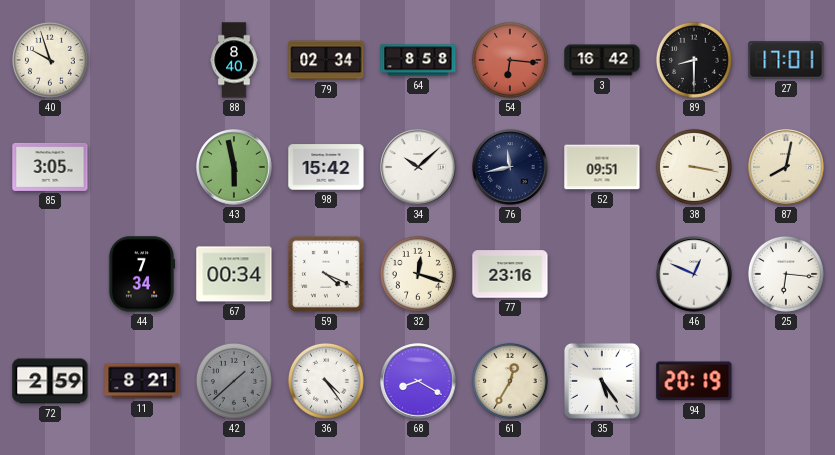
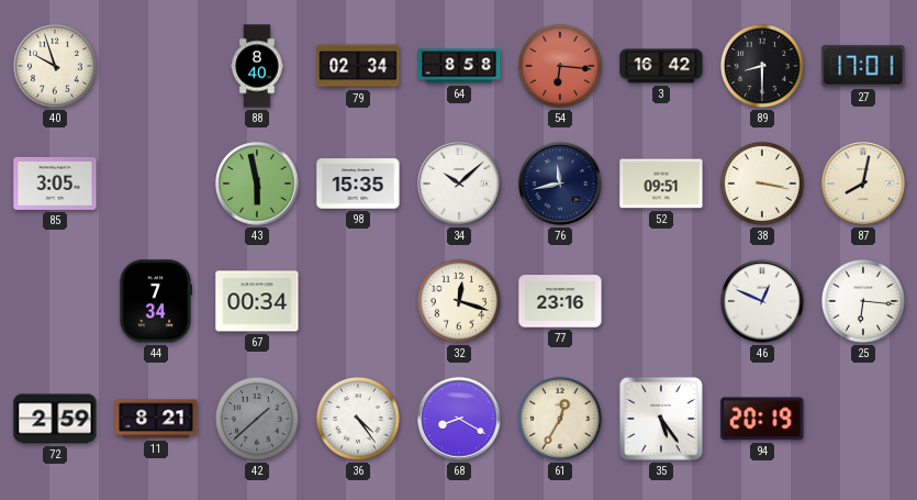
98: 15:42 -> 15:35
59: 4:19 -> none
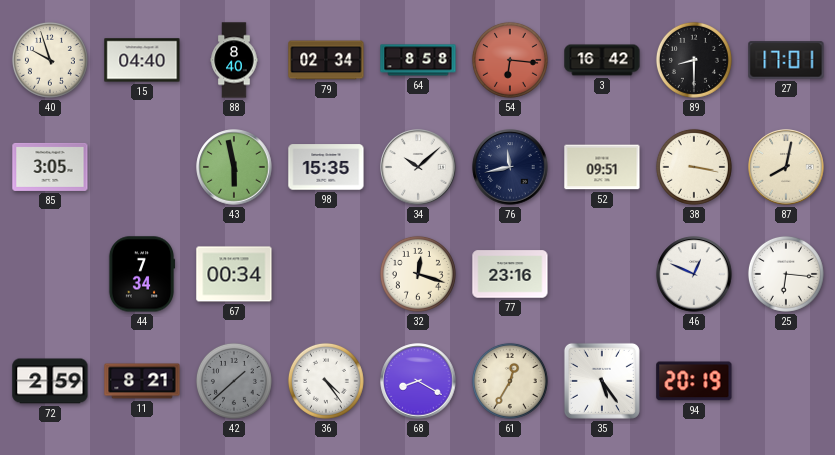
15: none -> 04:40
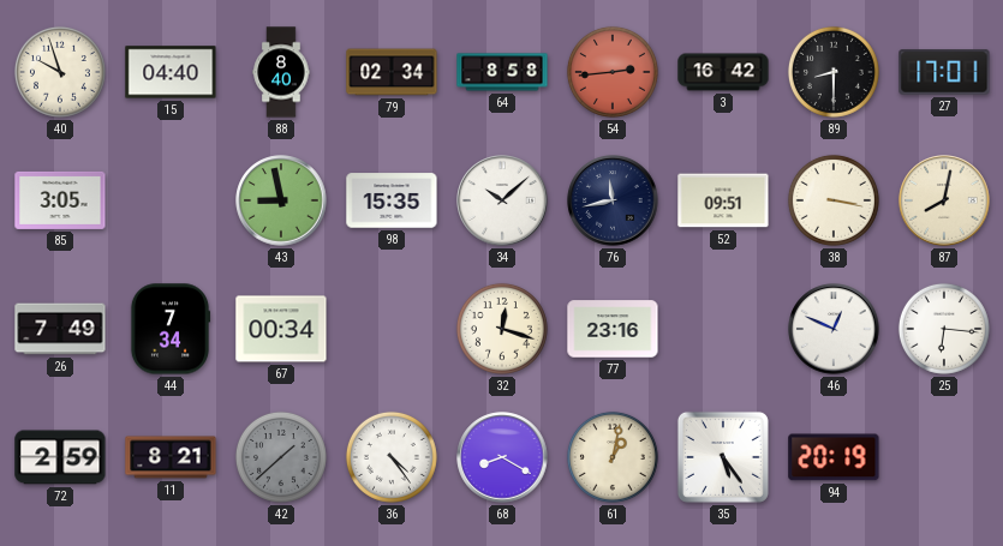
54: 6:16 -> 2:44
43: 5:58 -> 8:58
26: none -> 7:49
61: 12:35 -> 1:02
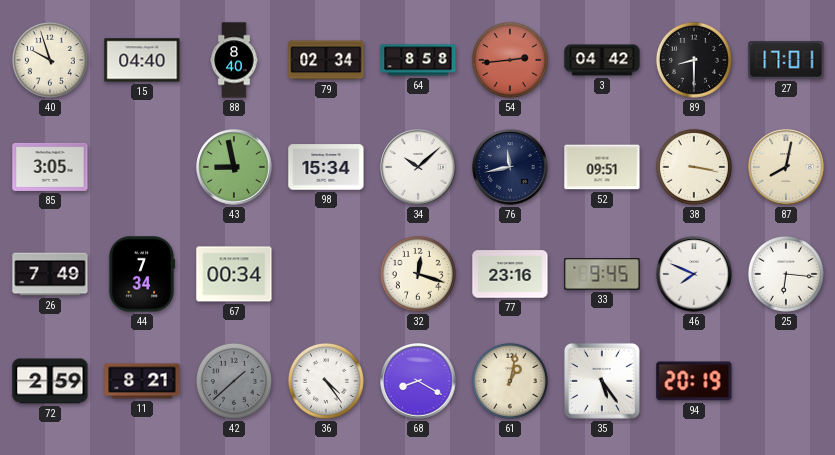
3: 16:42 -> 04:42
98: 15:35 -> 15:34
33: none -> 9:45
46: 12:49 -> 7:49
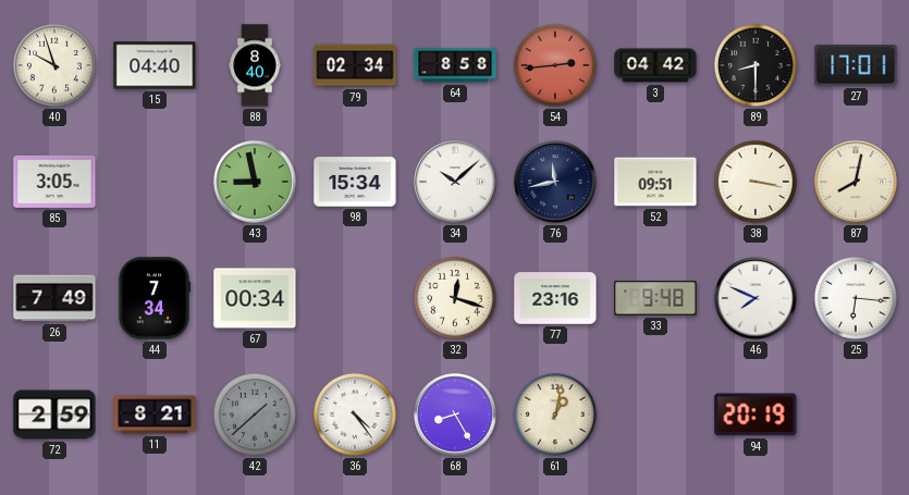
33: 9:45 -> 9:48
68: 8:20 -> 8:25
35: 5:24 -> none
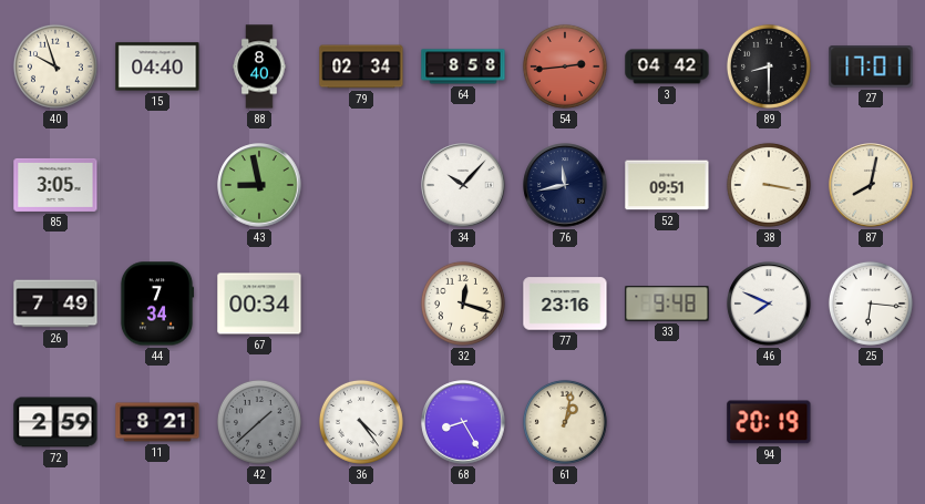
98: 15:34 -> none
34: 10:08 -> 10:07
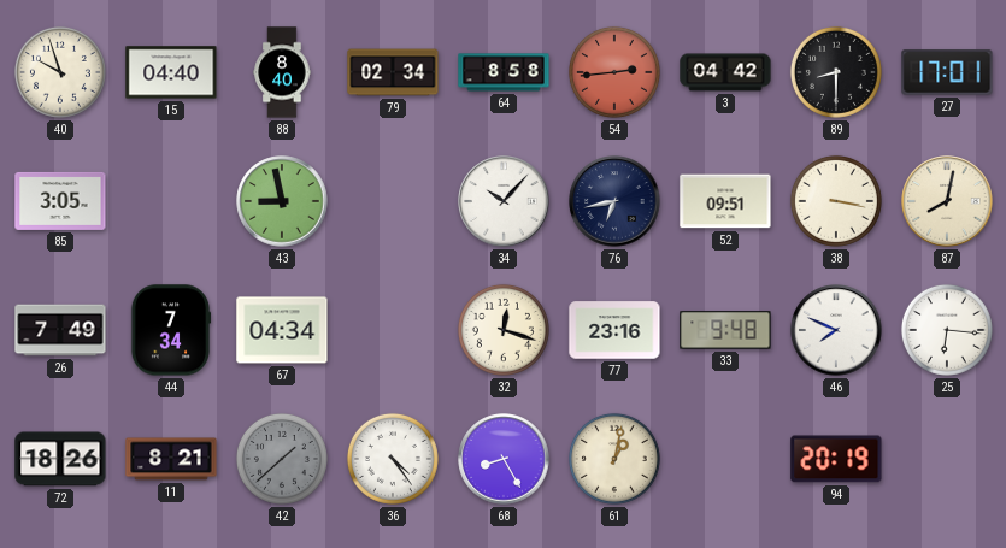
76: 11:43 -> 6:43
67: 00:34 -> 04:34
72: 2:59 -> 18:26
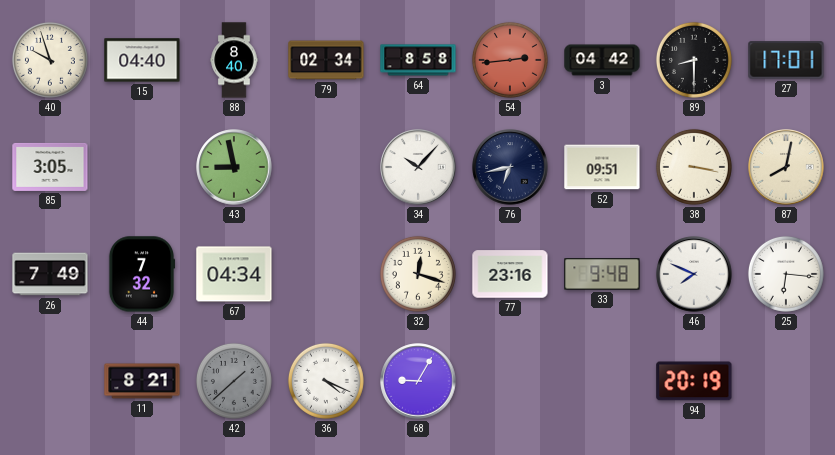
44: 7:34 -> 7:32
72: 18:26 -> none
36: 4:24 -> 4:19
68: 8:25 -> 9:05
61: 1:02 -> none
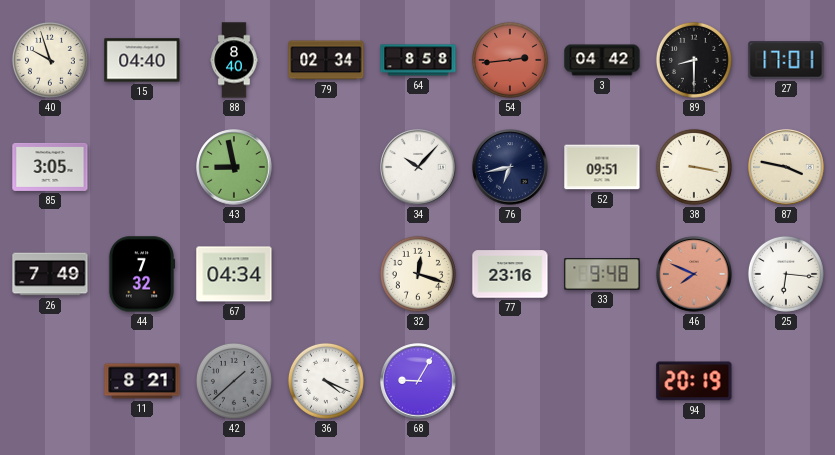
87: 8:02 -> 3:47
46 dial: white -> salmon
